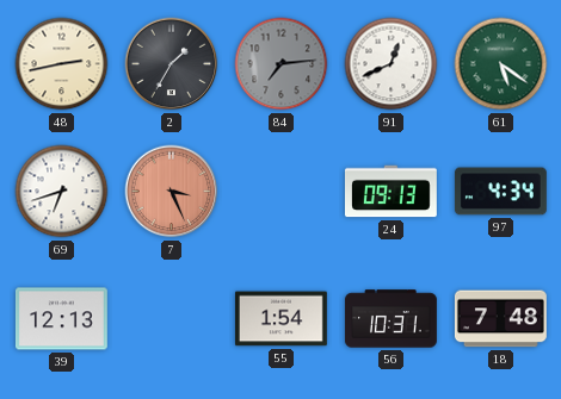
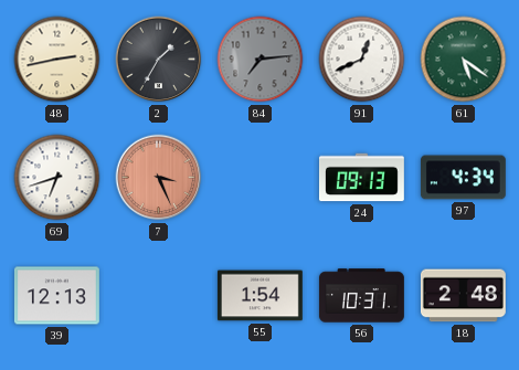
18: 7:48 -> 2:48
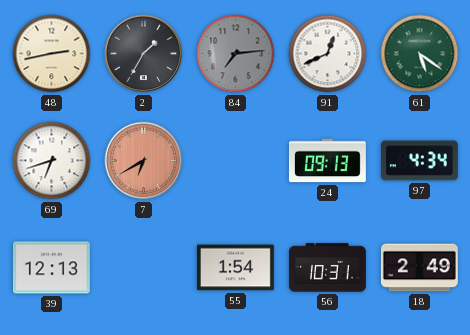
7: 3:26 -> 6:40
18: 2:48 -> 2:49
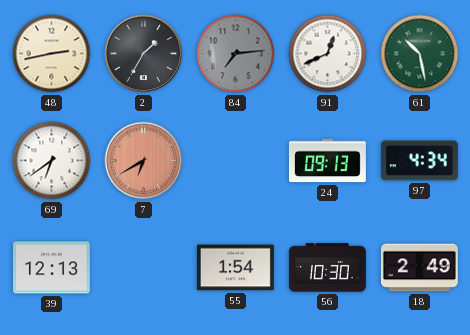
61: 5:21 -> 10:28
69: 6:42 -> 6:39
56: 10:31 -> 10:30
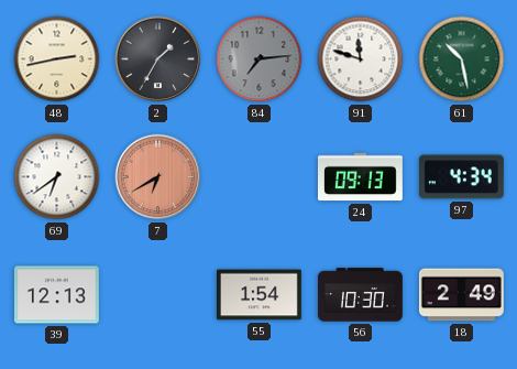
91: 12:41 -> 11:48
